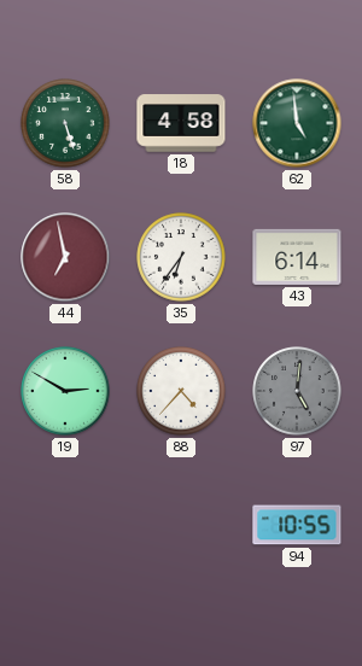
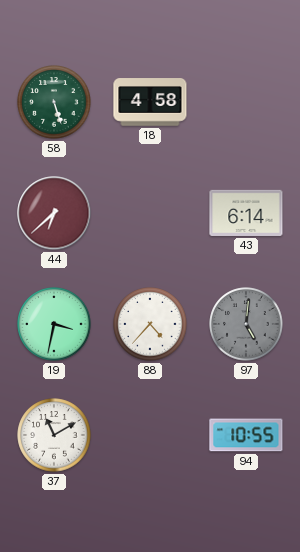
62: 4:59 -> none
44: 6:58 -> 6:38
35: 6:36 -> none
19: 2:50 -> 3:32
37: none -> 11:10
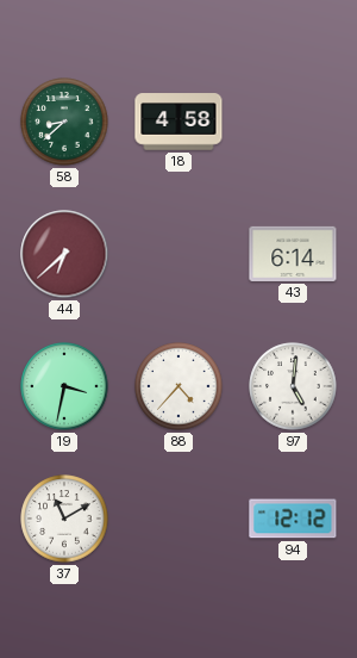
58: 5:27 -> 8:38
97 dial: grey -> white
94: 10:55 -> 12:12
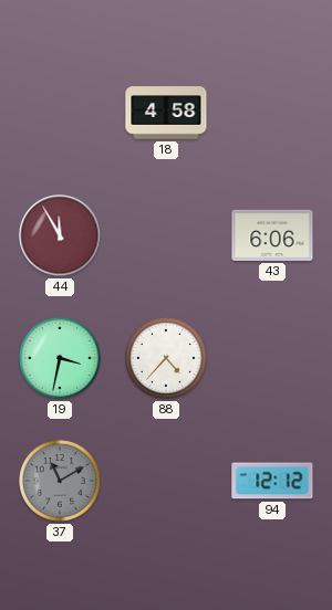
58: 8:38 -> none
44: 6:38 -> 11:55
43: 6:14 -> 6:06
97: 5:01 -> none
37 dial: white -> grey
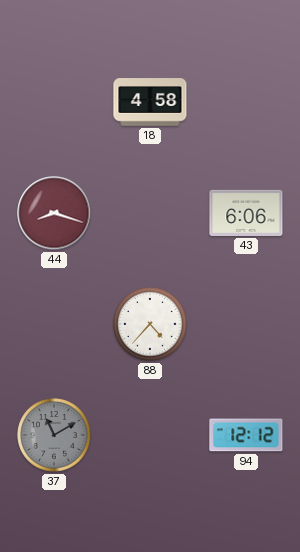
44: 11:55 -> 8:18
19: 3:32 -> none
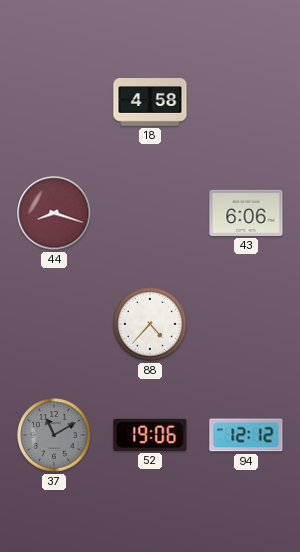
52: none -> 19:06
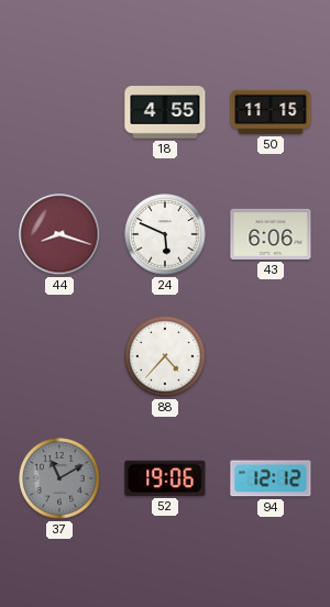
18: 4:58 -> 4:55
50: none -> 11:15
24: none -> 5:49
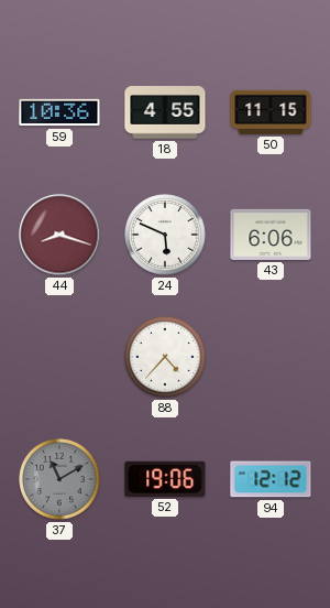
59: none -> 10:36
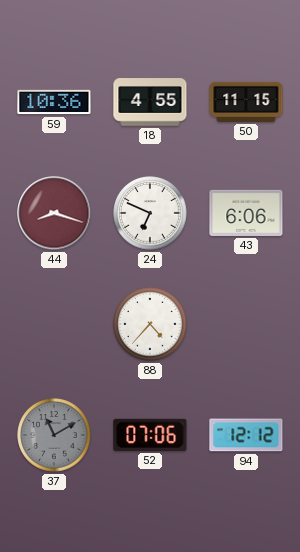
24: 5:49 -> 6:49
52: 19:06 -> 07:06
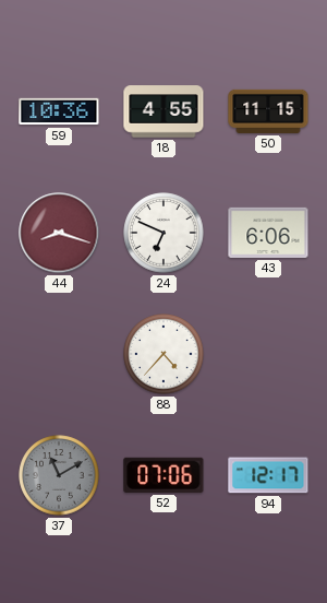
94: 12:12 -> 12:17
